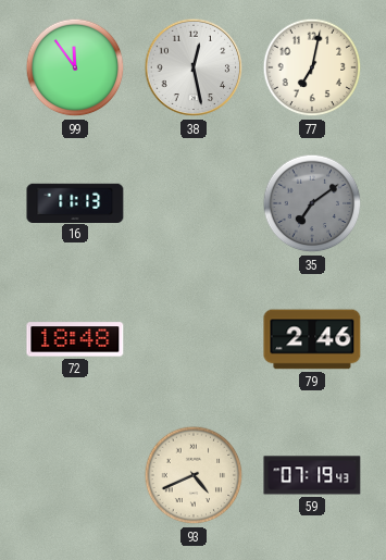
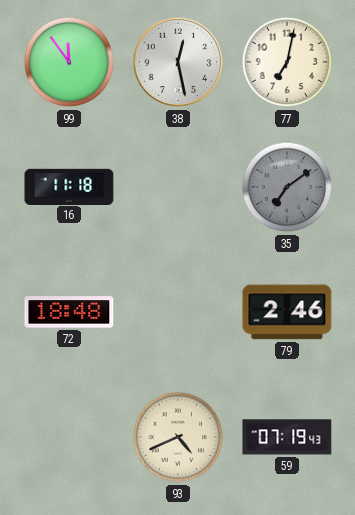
16: 11:13 -> 11:18
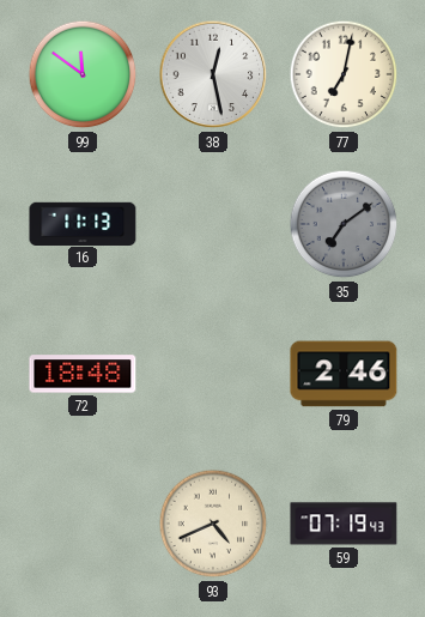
99: 11:54 -> 11:51
16: 11:18 -> 11:13
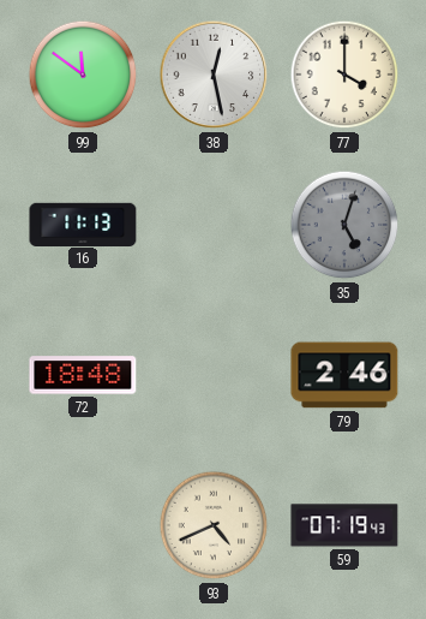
77: 7:02 -> 4:00
35: 7:09 -> 5:03
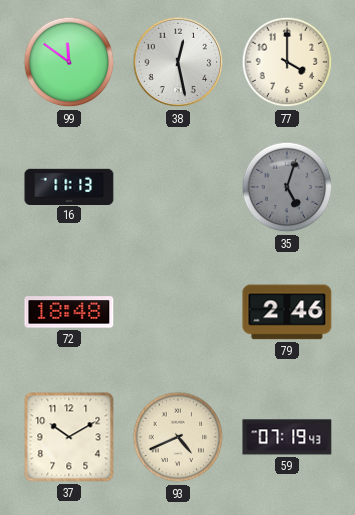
37: none -> 10:10
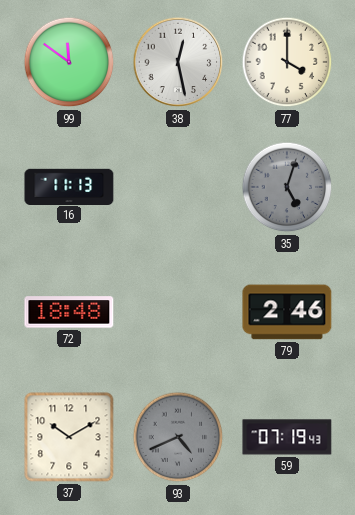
93 dial: cream -> grey
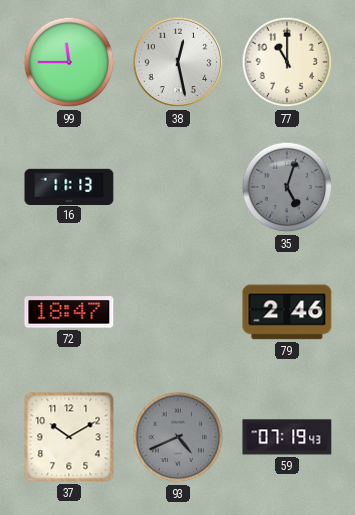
99: 11:51 -> 11:45
77: 4:00 -> 11:00
72: 18:48 -> 18:47
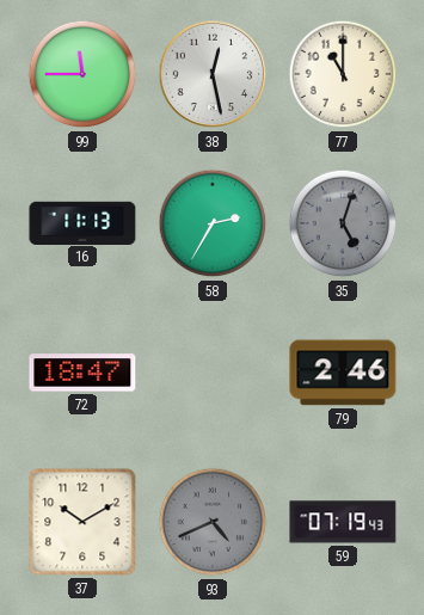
58: none -> 2:35
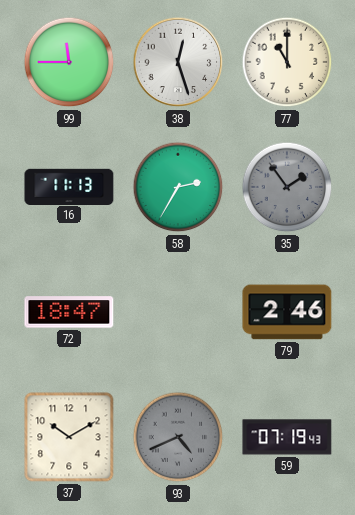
38: 12:28 -> 12:27
35: 5:03 -> 1:54
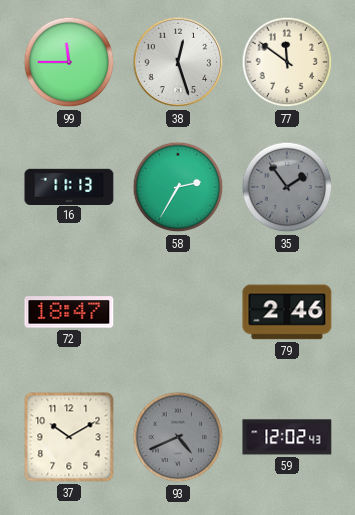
77: 11:00 -> 11:51
59: 07:19 -> 12:02
